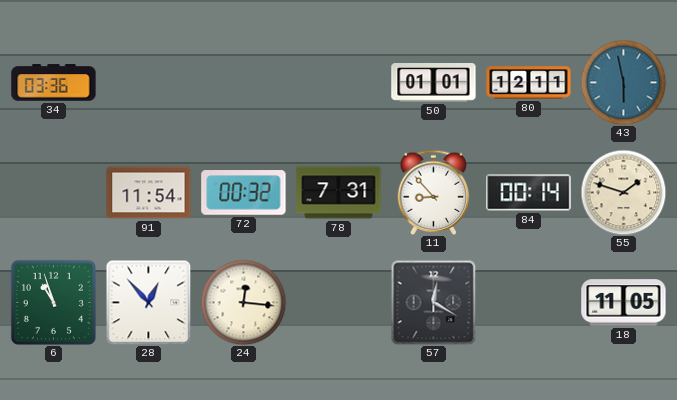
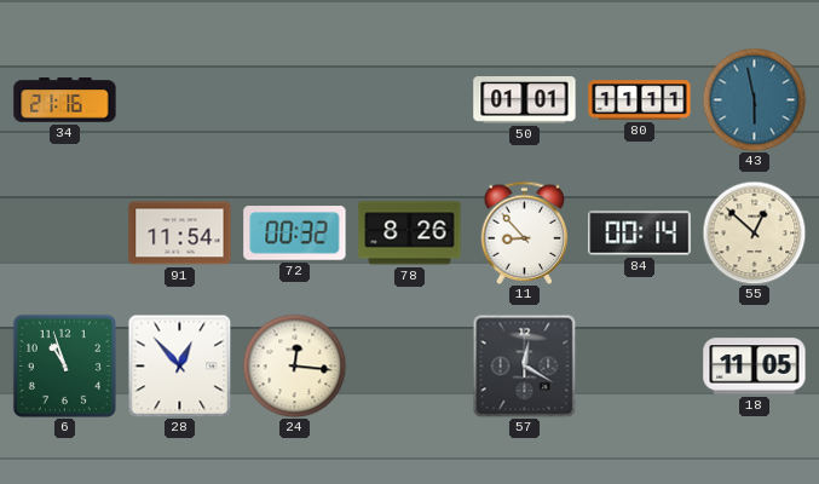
34: 03:36 -> 21:16
80: 12:11 -> 11:11
78: 7:31 -> 8:26
55: 1:48 -> 12:52
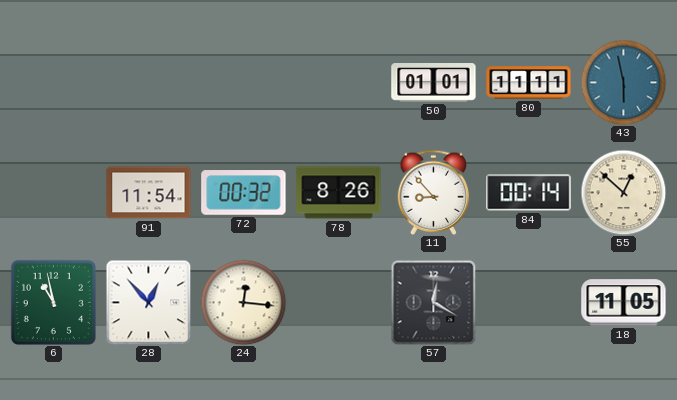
34: 21:16 -> none
6: 10:57 -> 10:58
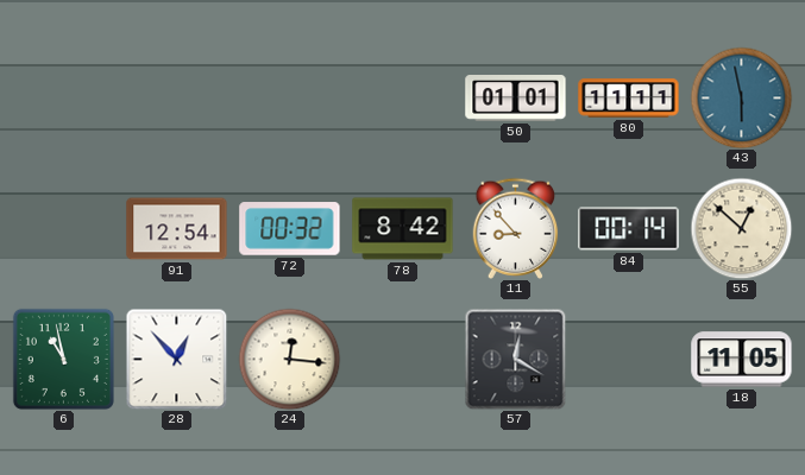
91: 11:54 -> 12:54
78: 8:26 -> 8:42
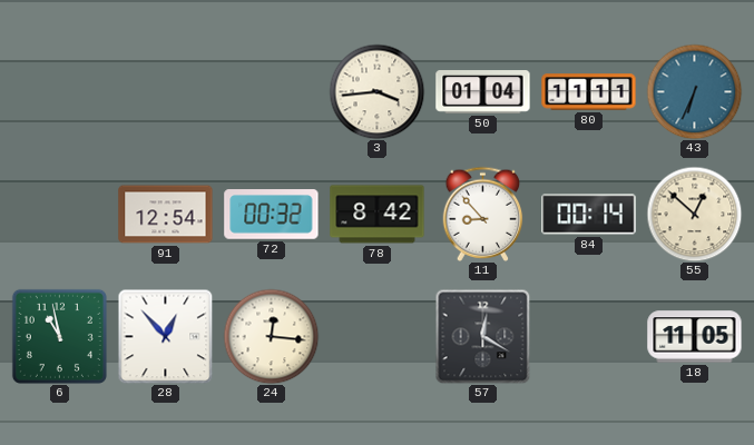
3: none -> 3:44
50: 01:01 -> 01:04
43: 5:58 -> 6:34
